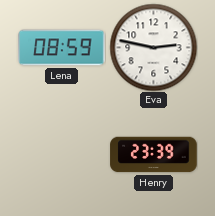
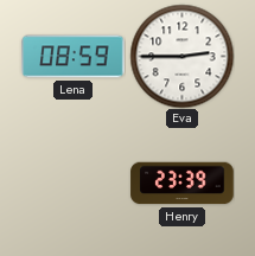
Eva: 2:47 -> 2:45
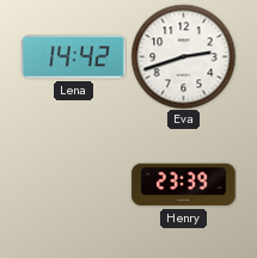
Lena: 08:59 -> 14:42
Eva: 2:45 -> 2:42
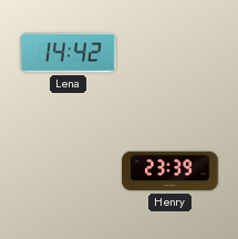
Eva: 2:42 -> none
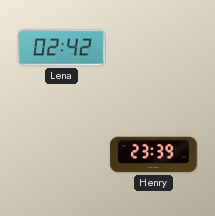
Lena: 14:42 -> 02:42
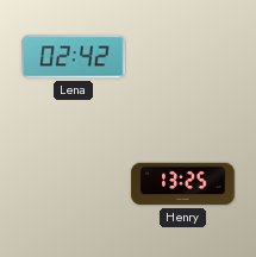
Henry: 23:39 -> 13:25
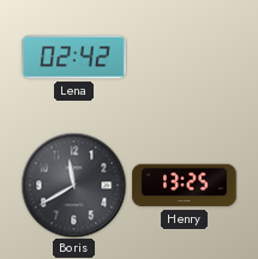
Boris: none -> 11:40
